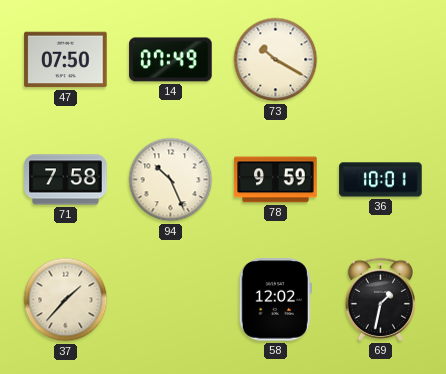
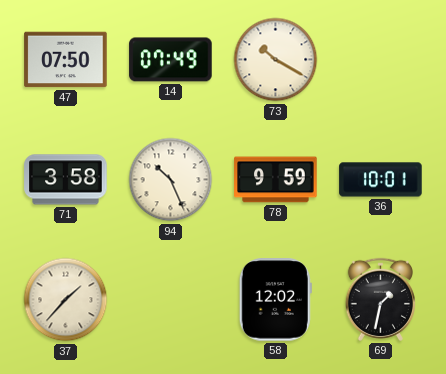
71: 7:58 -> 3:58
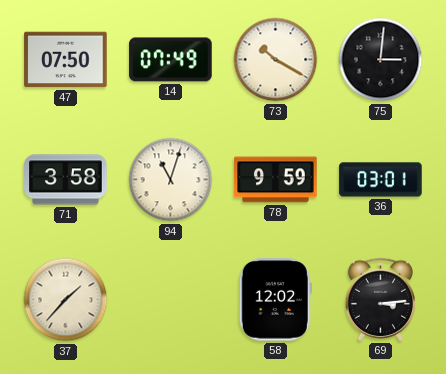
75: none -> 3:01
94: 10:26 -> 11:03
36: 10:01 -> 03:01
69: 1:32 -> 3:14
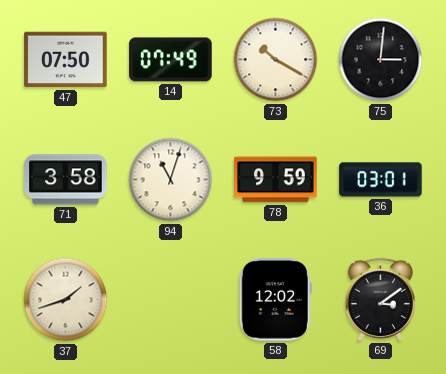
37: 1:37 -> 1:42
69: 3:14 -> 3:09
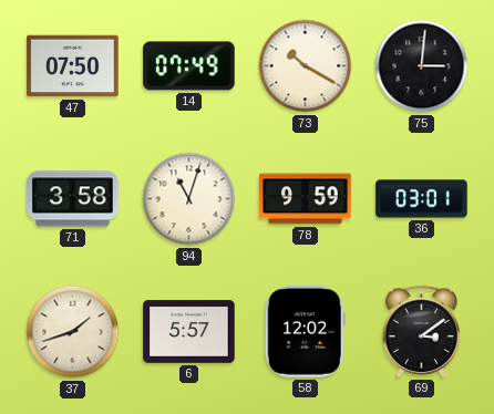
6: none -> 5:57
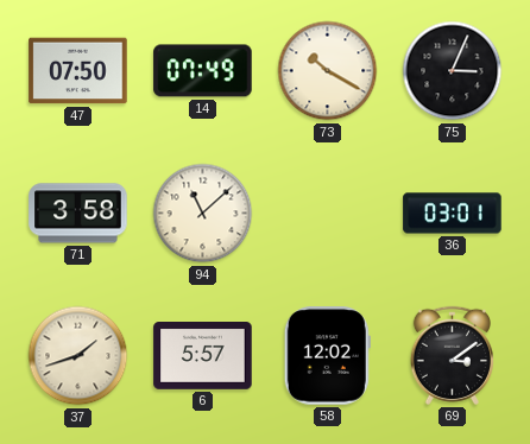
75: 3:01 -> 3:04
94: 11:03 -> 11:08
78: 9:59 -> none
